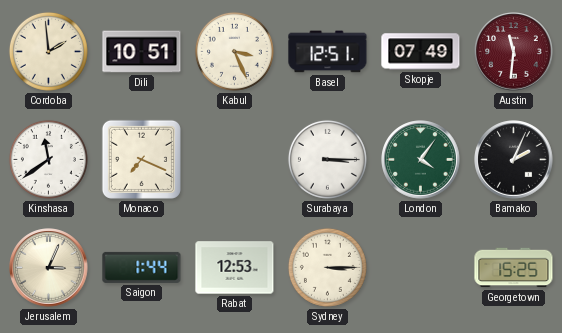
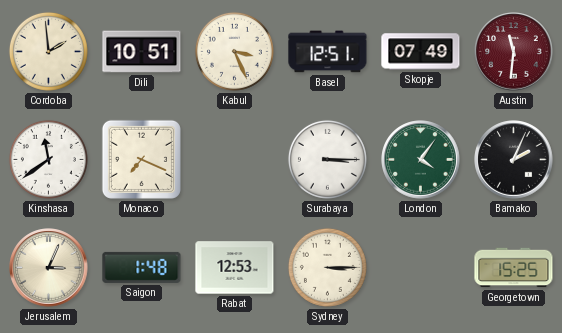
Saigon: 1:44 -> 1:48
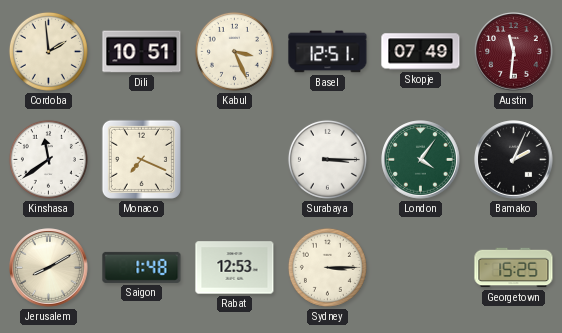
Jerusalem: 3:04 -> 8:10
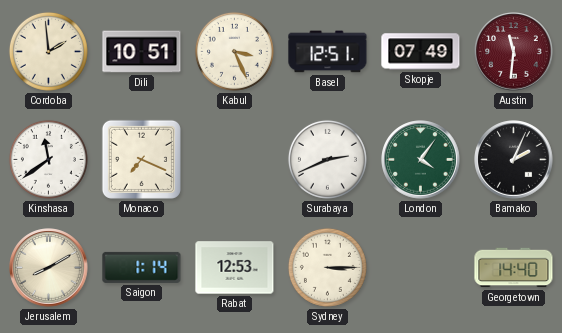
Surabaya: 3:15 -> 2:41
Saigon: 1:48 -> 1:14
Georgetown: 15:25 -> 14:40
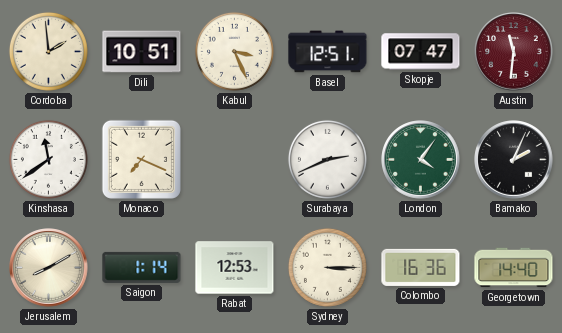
Skopje: 07:49 -> 07:47
Colombo: none -> 16:36
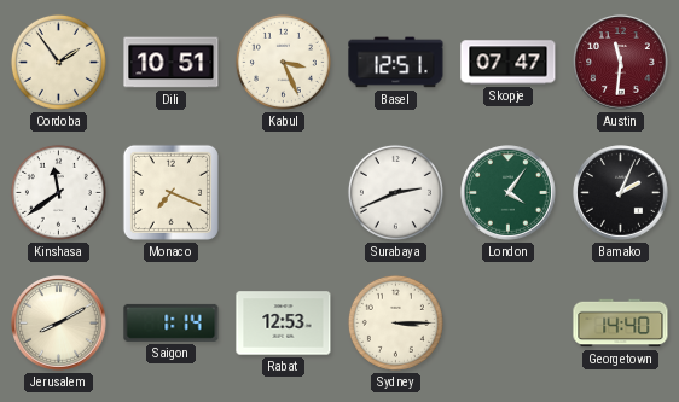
Cordoba: 1:59 -> 1:54
Colombo: 16:36 -> none
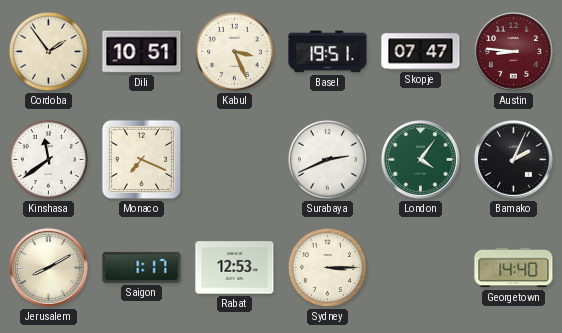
Basel: 12:51 -> 19:51
Austin: 11:31 -> 8:46
Saigon: 1:14 -> 1:17
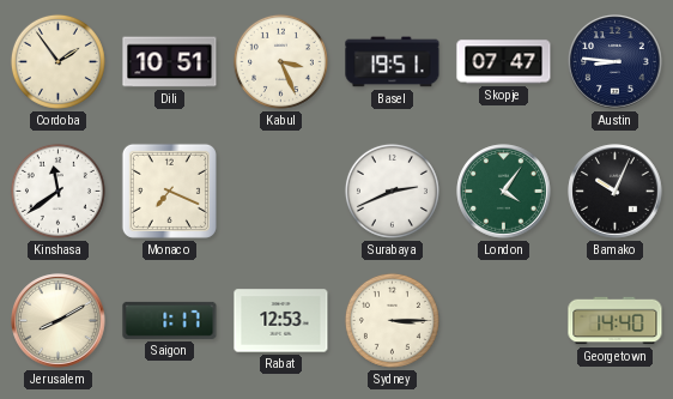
Austin dial: burgundy -> navy
Bamako: 2:04 -> 10:04
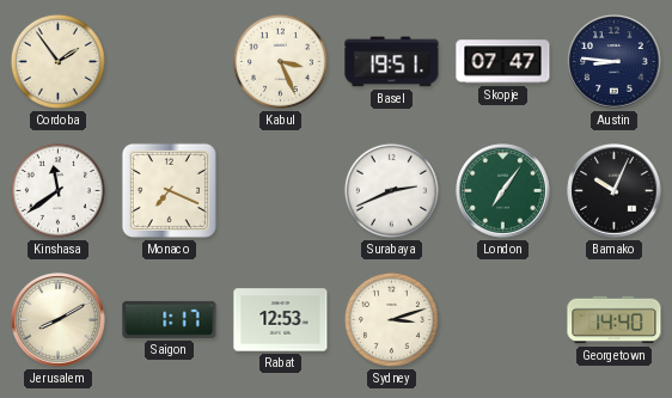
Dili: 10:51 -> none
London: 4:06 -> 7:06
Sydney: 3:15 -> 3:12
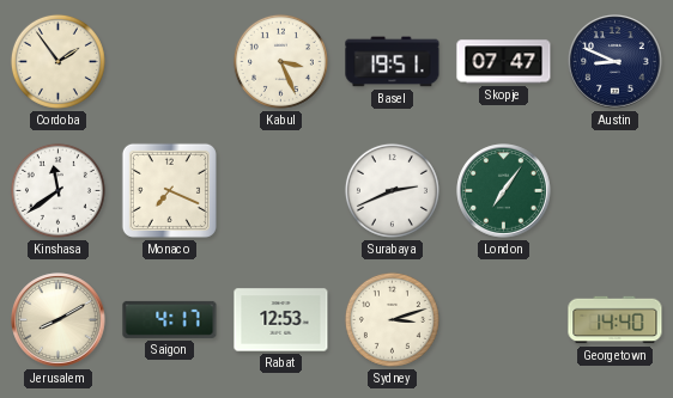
Austin: 8:46 -> 8:49
Bamako: 10:04 -> none
Saigon: 1:17 -> 4:17
